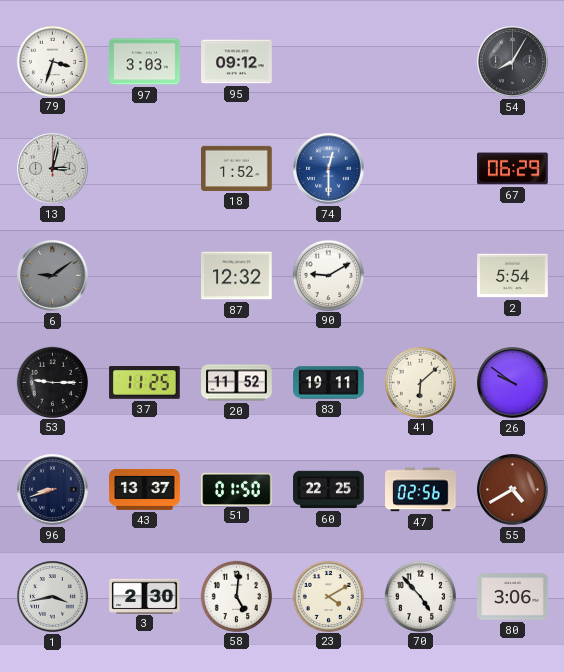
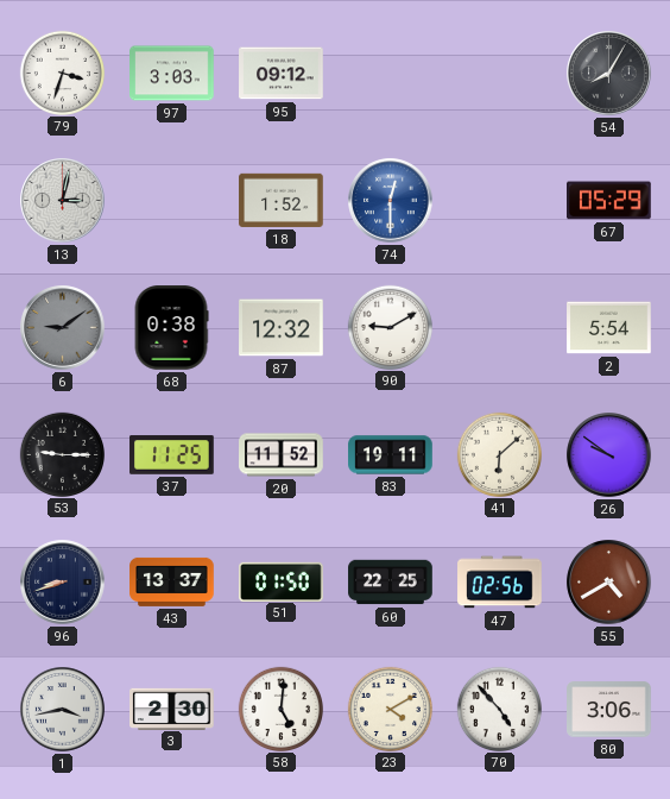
67: 06:29 -> 05:29
68: none -> 0:38
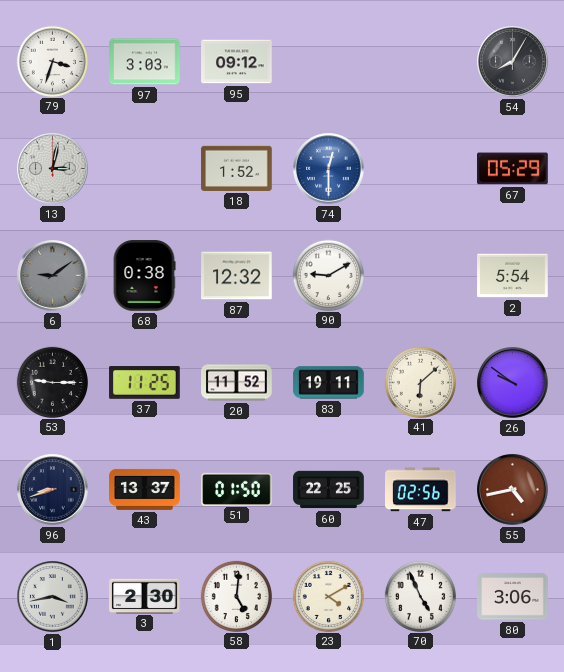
55: 4:40 -> 4:43
70: 4:53 -> 4:56
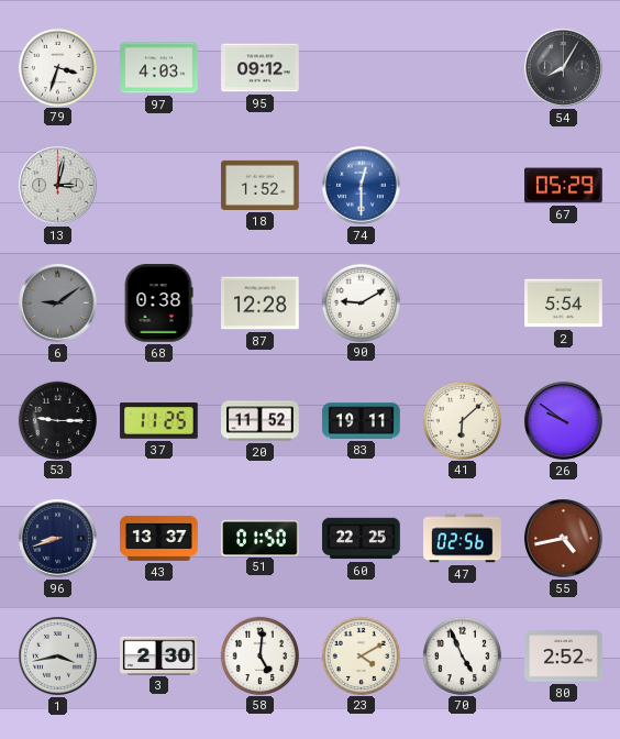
97: 3:03 -> 4:03
87: 12:32 -> 12:28
80: 3:06 -> 2:52
